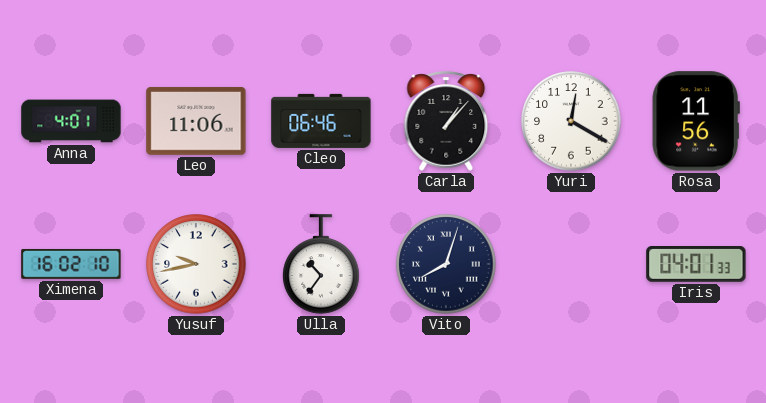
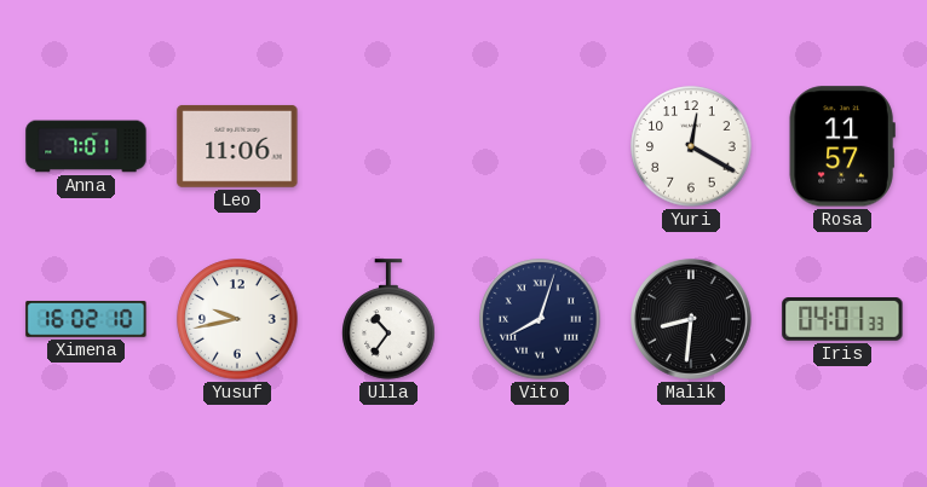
Anna: 4:01 -> 7:01
Cleo: 06:46 -> none
Carla: 1:07 -> none
Rosa: 11:56 -> 11:57
Malik: none -> 8:31
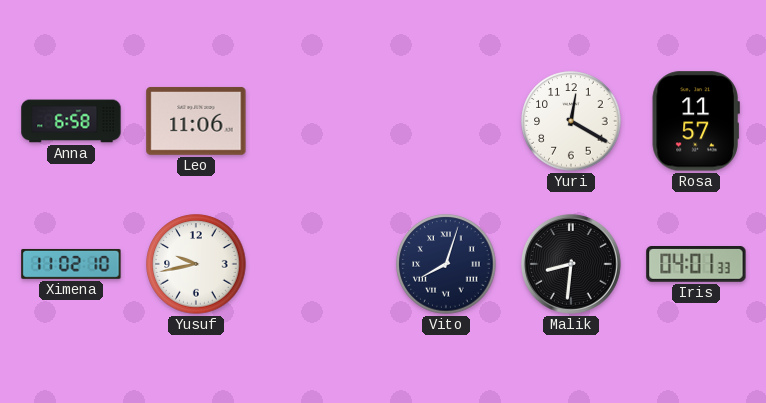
Anna: 7:01 -> 6:58
Ximena: 16:02 -> 11:02
Ulla: 10:36 -> none
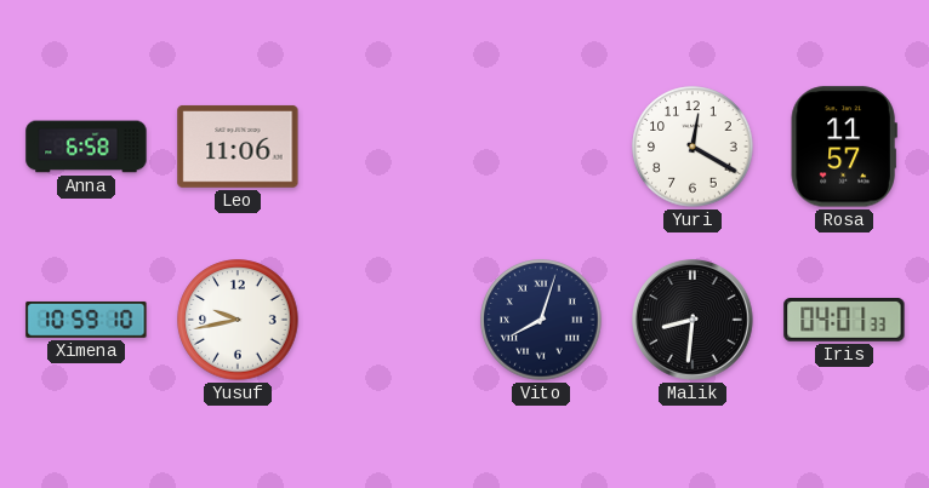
Ximena: 11:02 -> 10:59
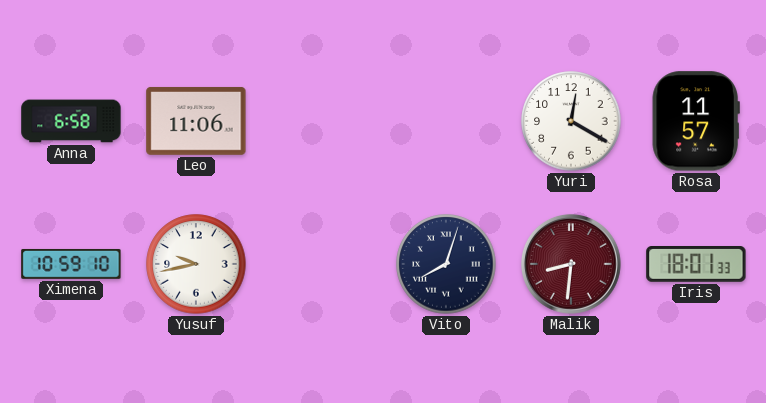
Malik dial: black -> burgundy
Iris: 04:01 -> 18:01
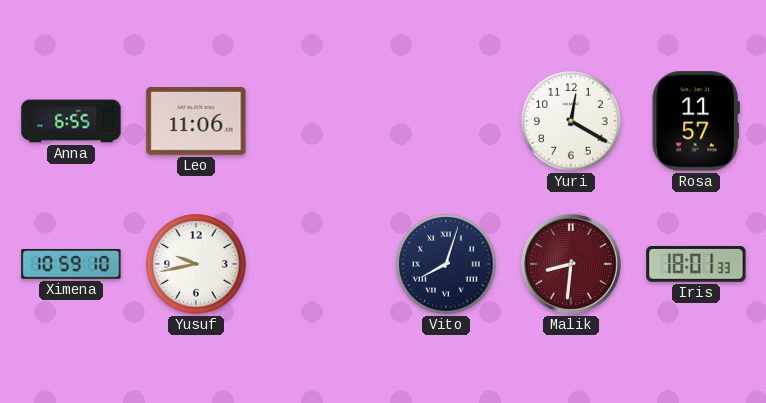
Anna: 6:58 -> 6:55
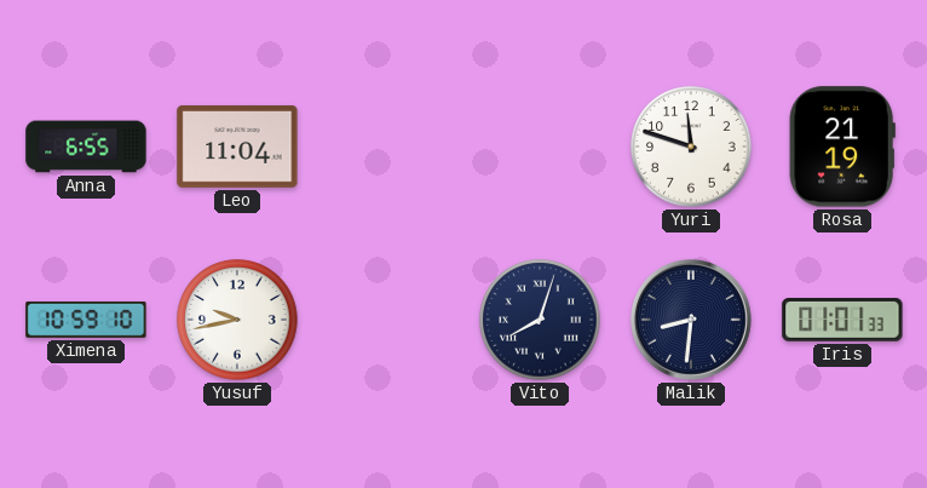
Leo: 11:06 -> 11:04
Yuri: 12:20 -> 11:48
Rosa: 11:57 -> 21:19
Malik dial: burgundy -> navy
Iris: 18:01 -> 01:01
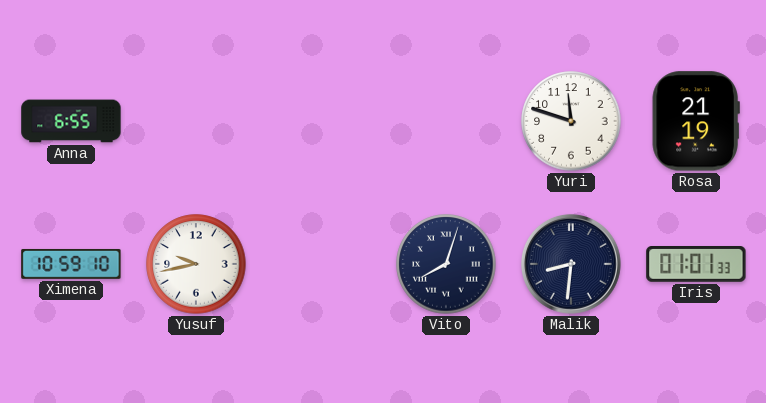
Leo: 11:04 -> none
